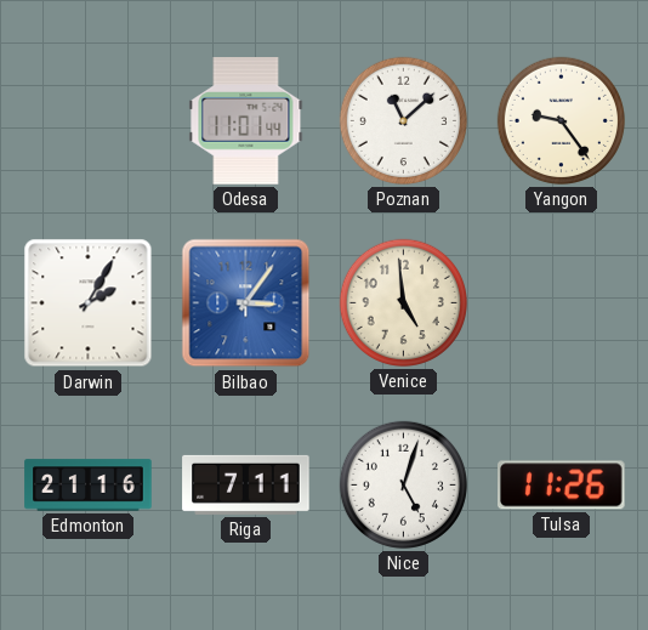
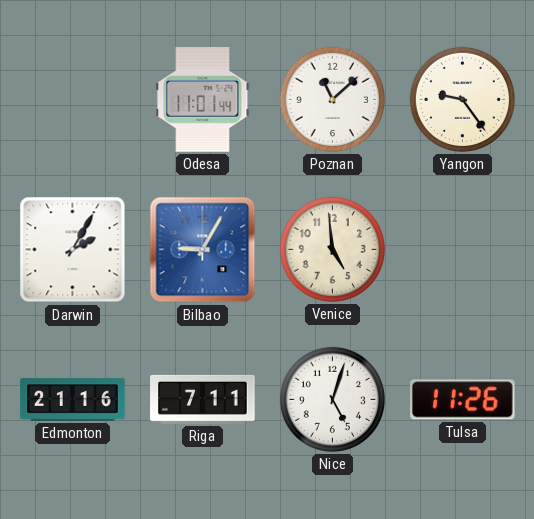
Bilbao: 3:06 -> 9:05
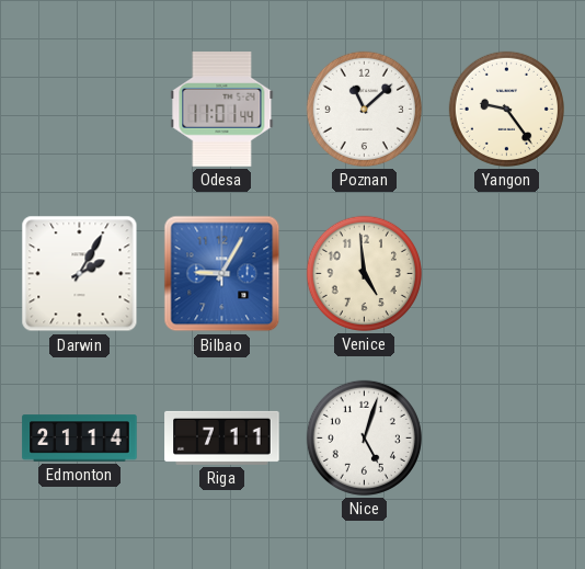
Edmonton: 21:16 -> 21:14
Tulsa: 11:26 -> none
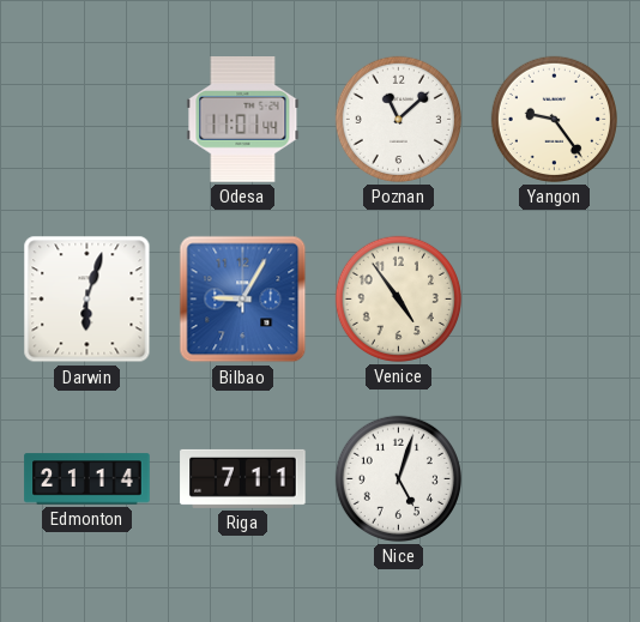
Darwin: 2:05 -> 6:03
Venice: 4:59 -> 4:54
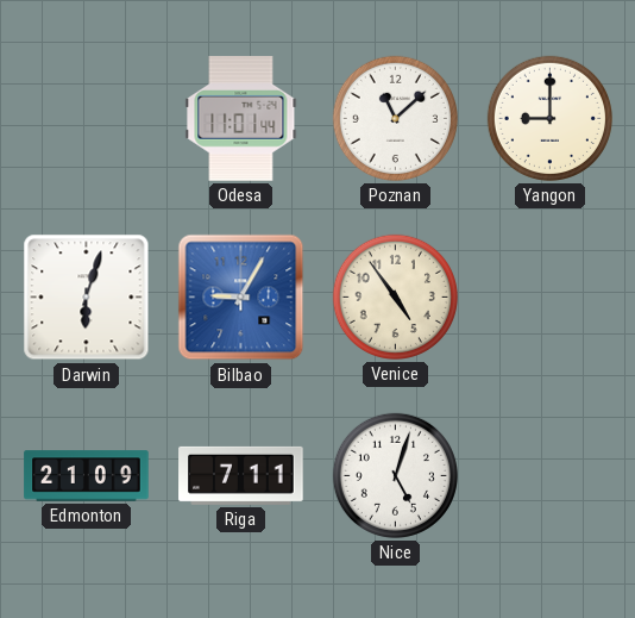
Yangon: 9:24 -> 9:00
Edmonton: 21:14 -> 21:09
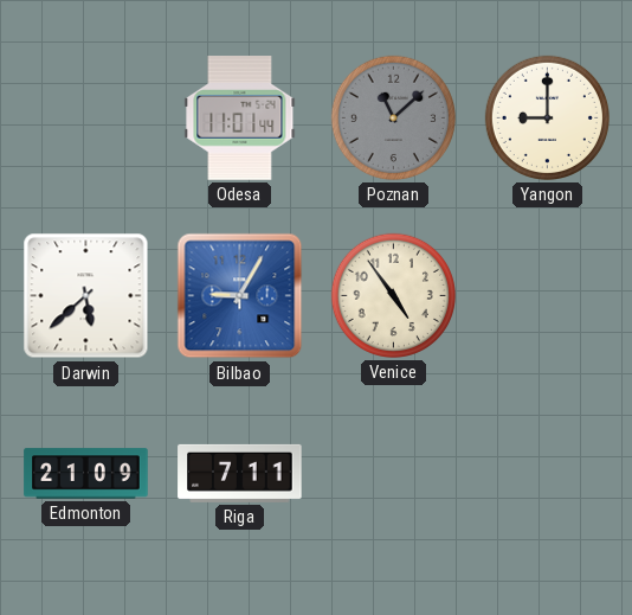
Poznan dial: white -> grey
Darwin: 6:03 -> 5:38
Nice: 5:03 -> none
